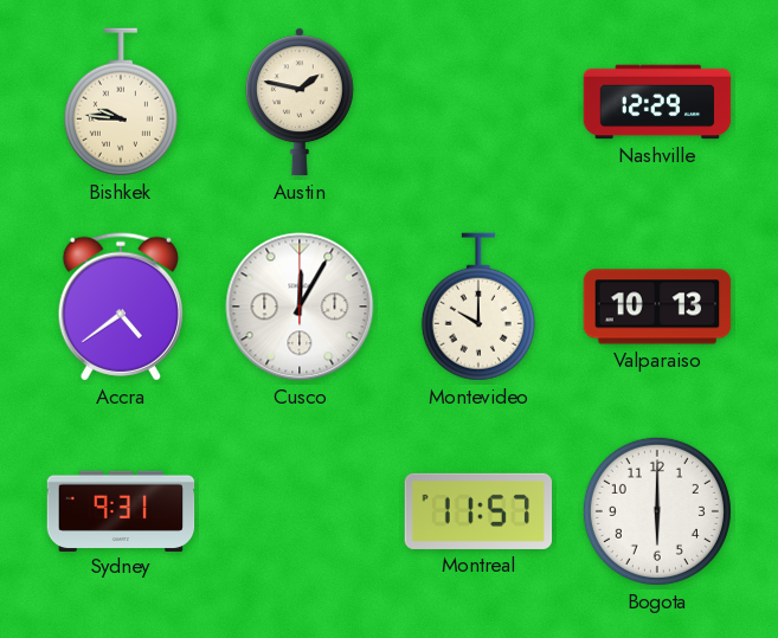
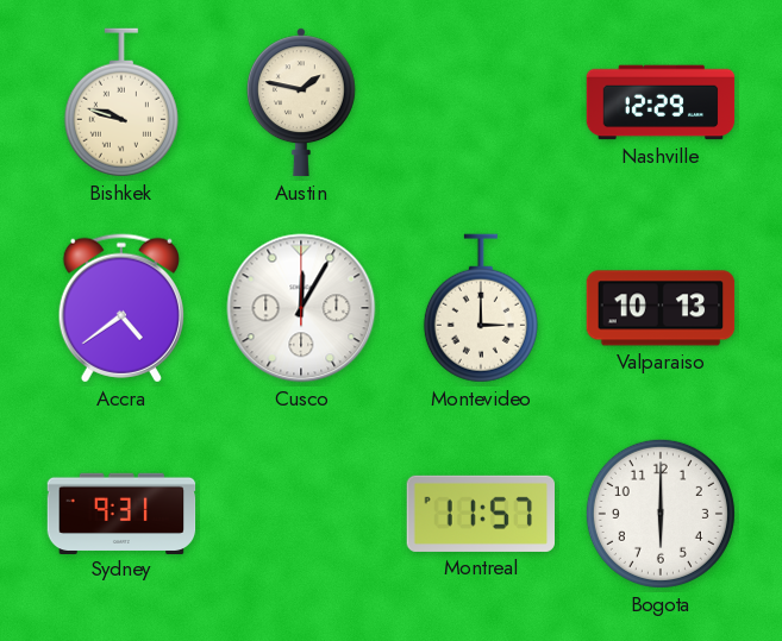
Bishkek: 9:46 -> 9:48
Montevideo: 10:00 -> 3:00
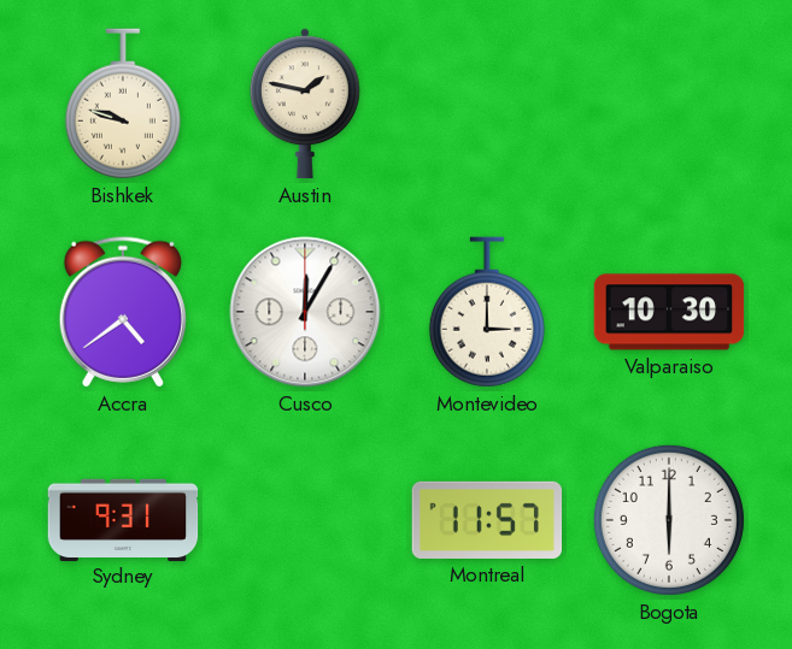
Nashville: 12:29 -> none
Valparaiso: 10:13 -> 10:30
